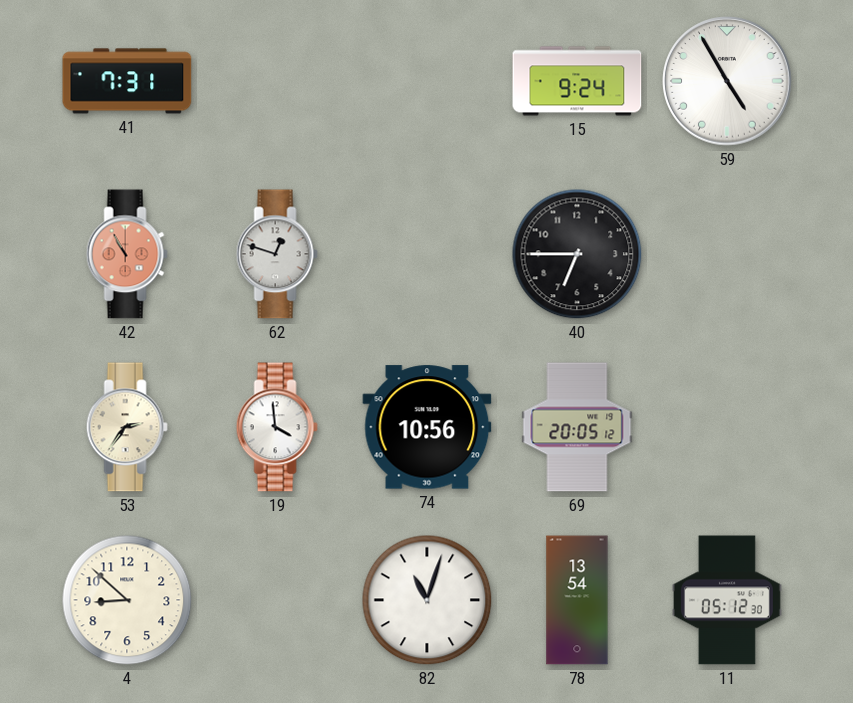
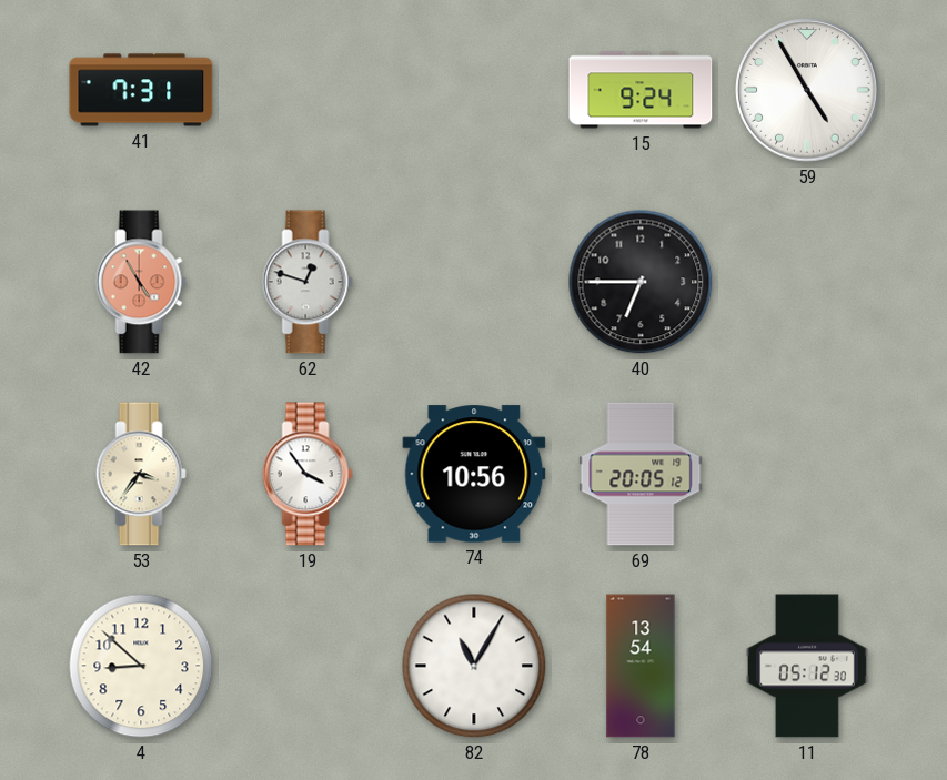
42: 10:55 -> 4:55
53: 2:36 -> 3:36
19: 3:59 -> 3:54
82: 11:03 -> 11:05
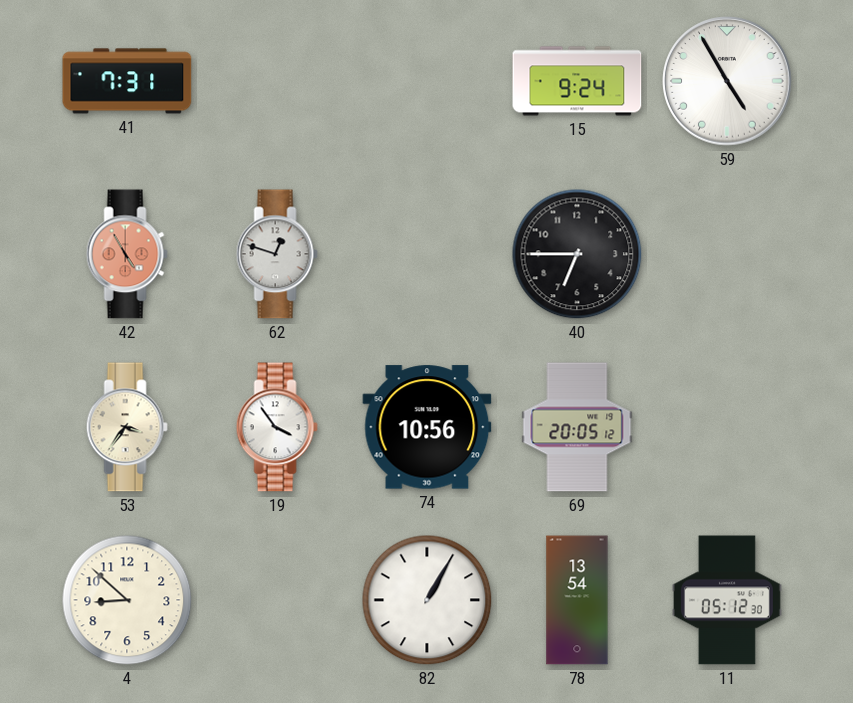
82: 11:05 -> 1:05
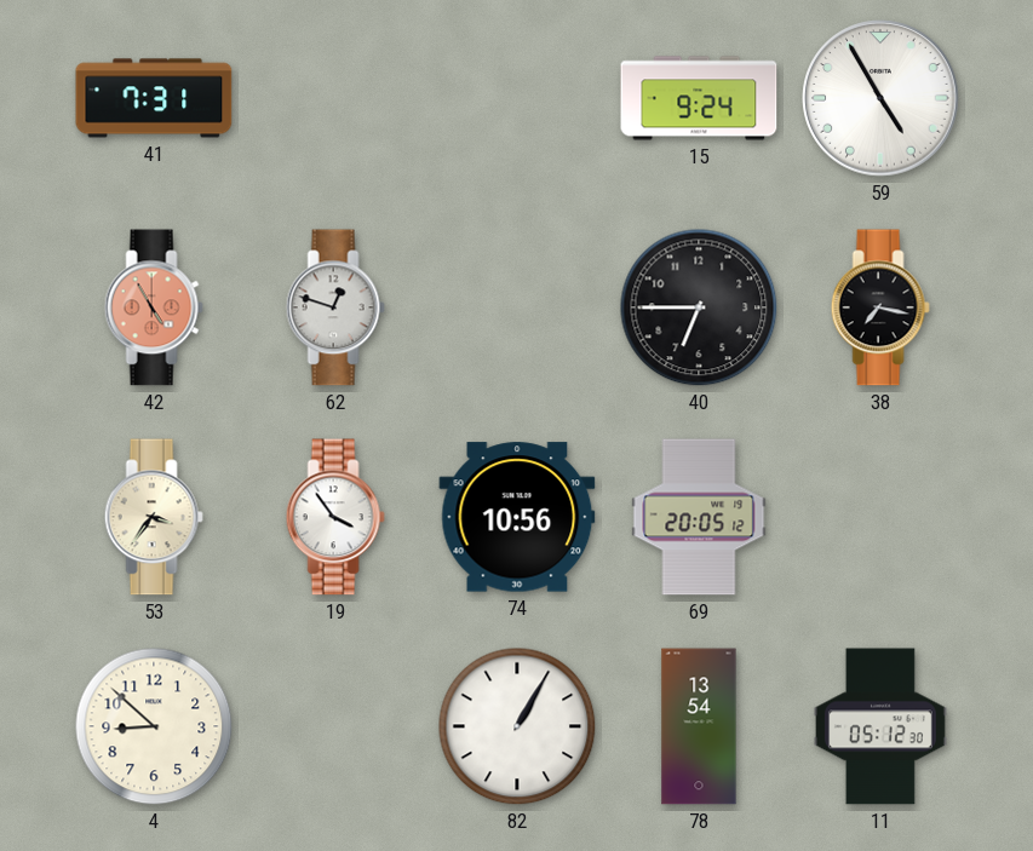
38: none -> 7:17
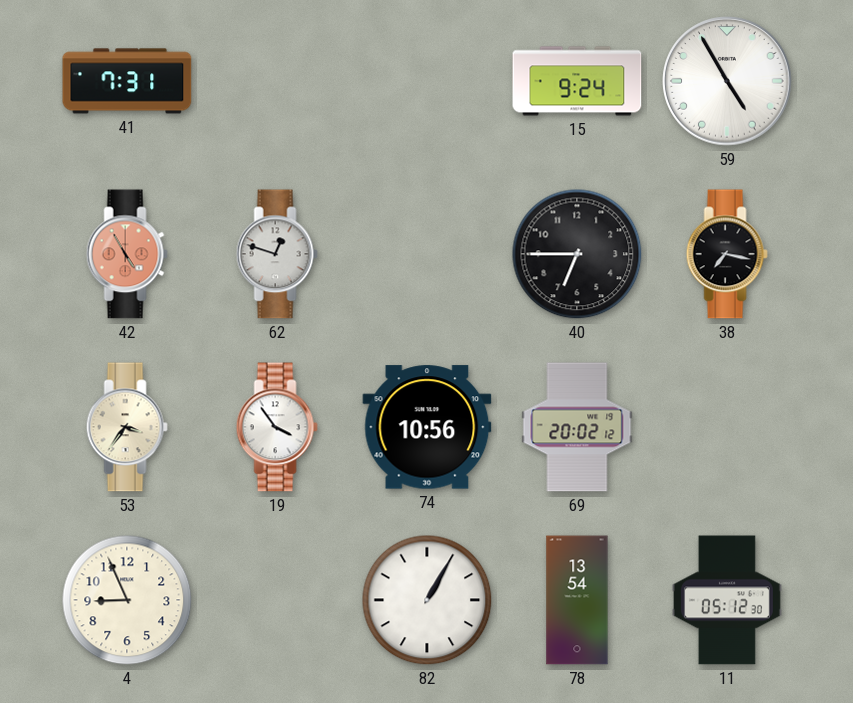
69: 20:05 -> 20:02
4: 8:52 -> 8:56
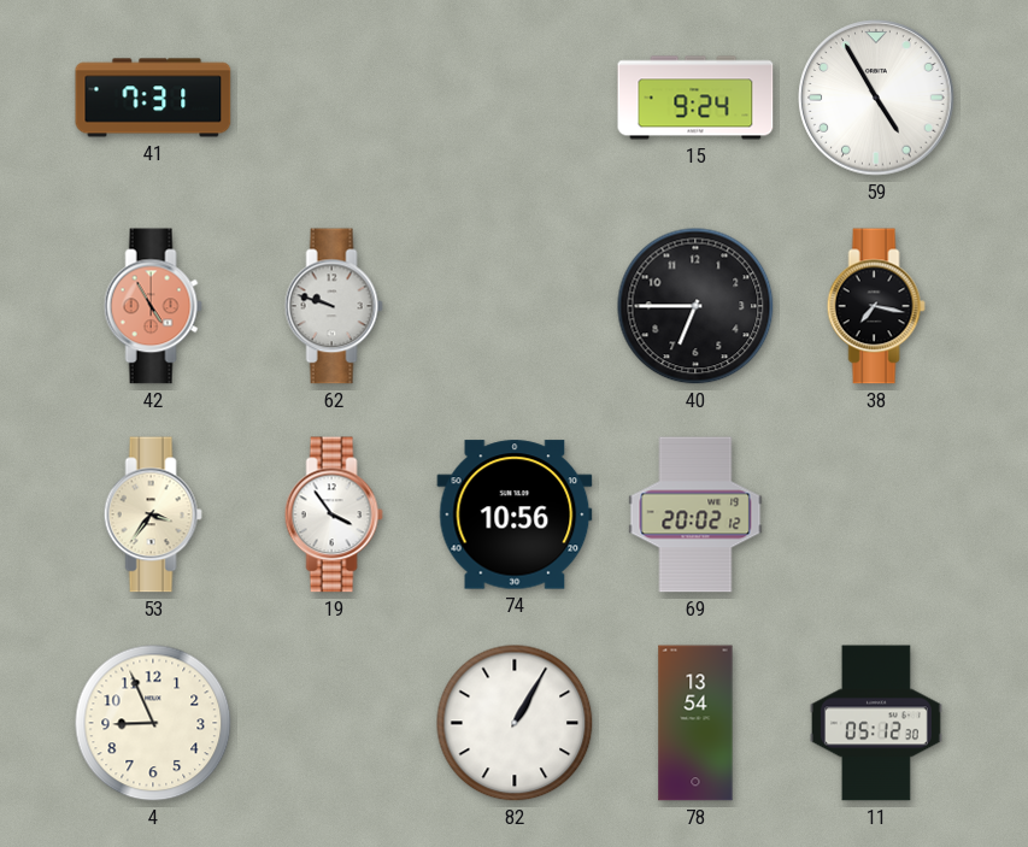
62: 12:48 -> 9:48
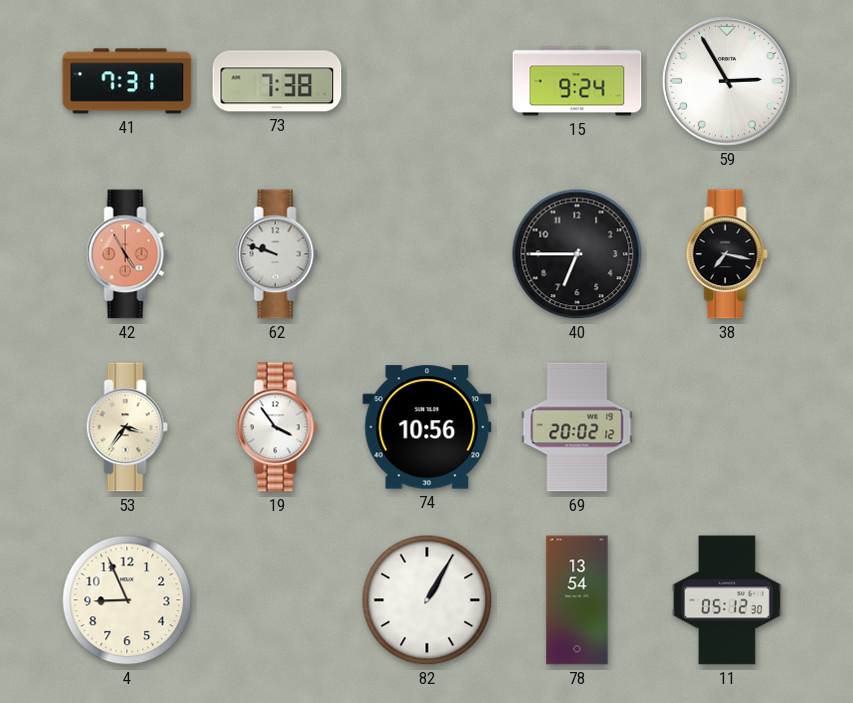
73: none -> 7:38
59: 4:55 -> 2:55
